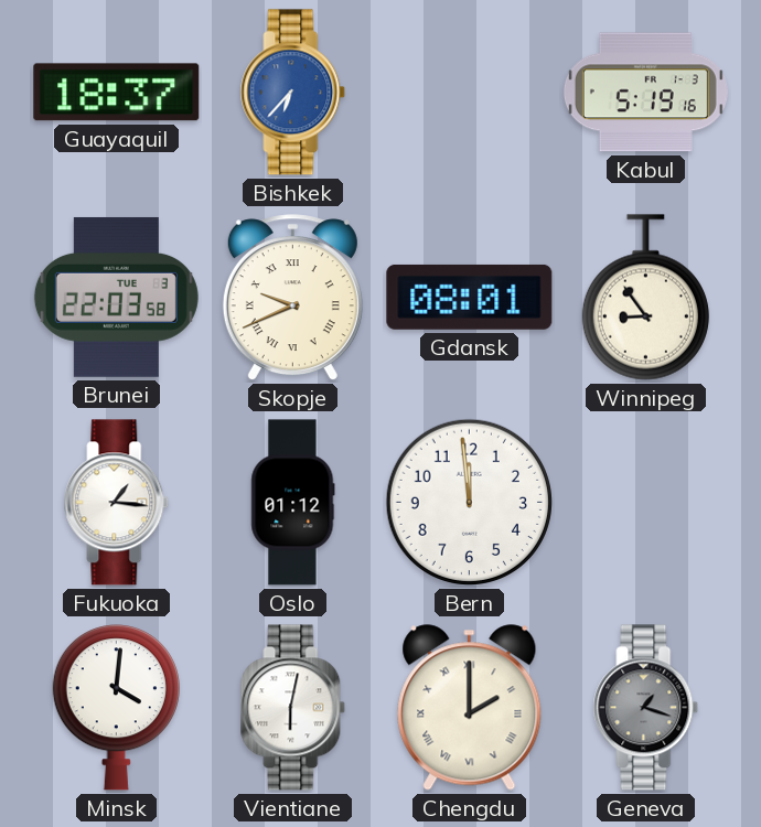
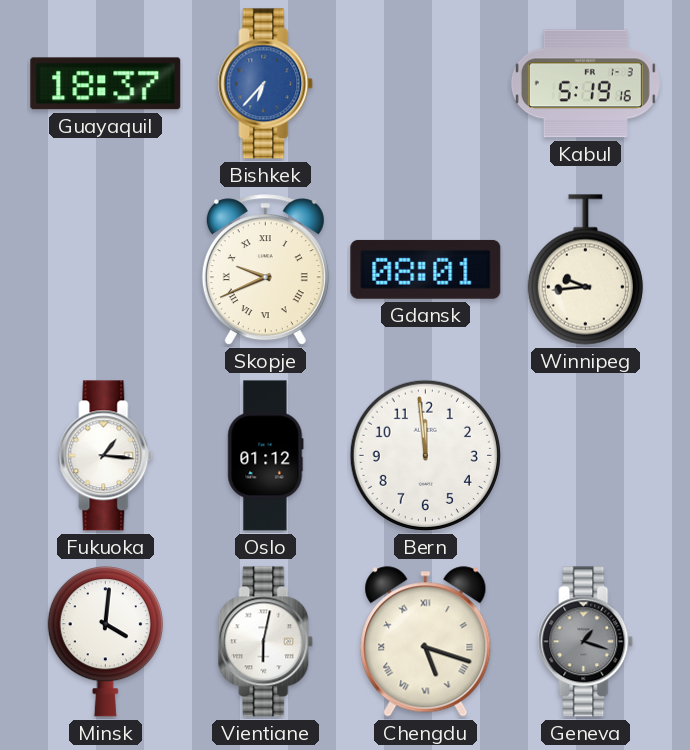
Brunei: 22:03 -> none
Winnipeg: 8:54 -> 9:44
Chengdu: 2:00 -> 5:18
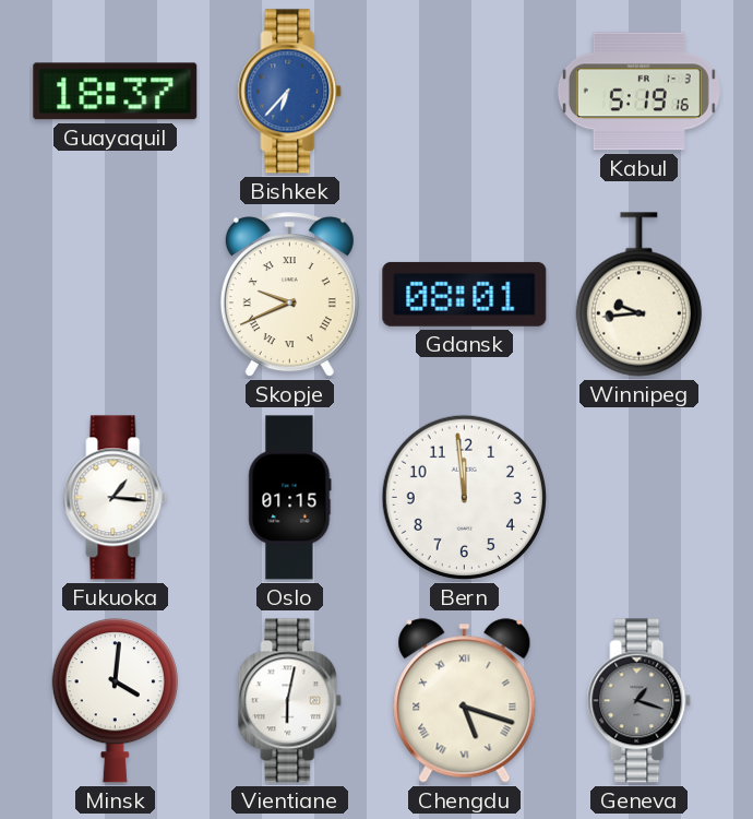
Oslo: 01:12 -> 01:15
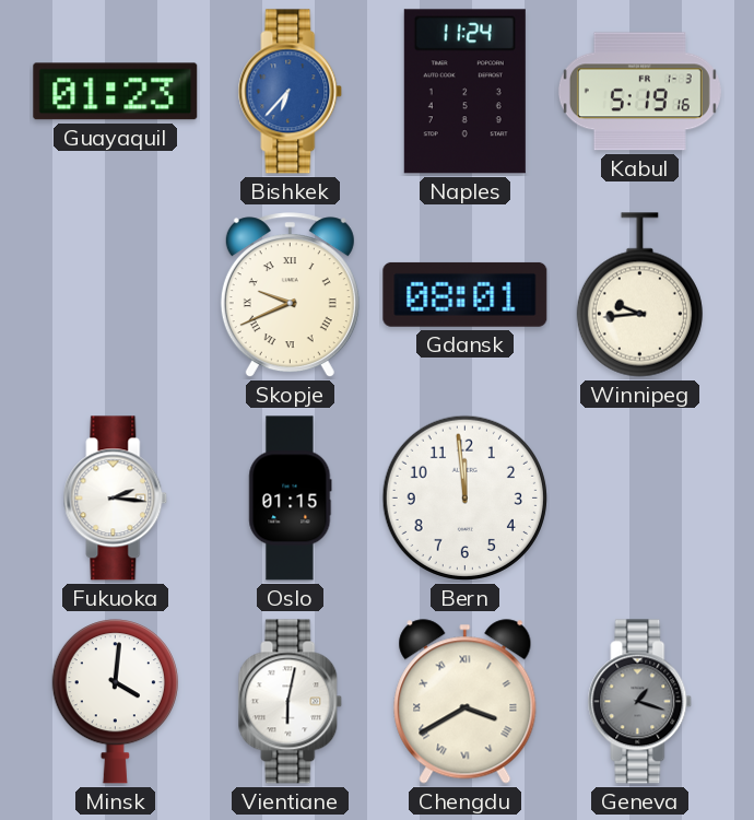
Guayaquil: 18:37 -> 01:23
Naples: none -> 11:24
Fukuoka: 1:16 -> 2:16
Chengdu: 5:18 -> 3:40
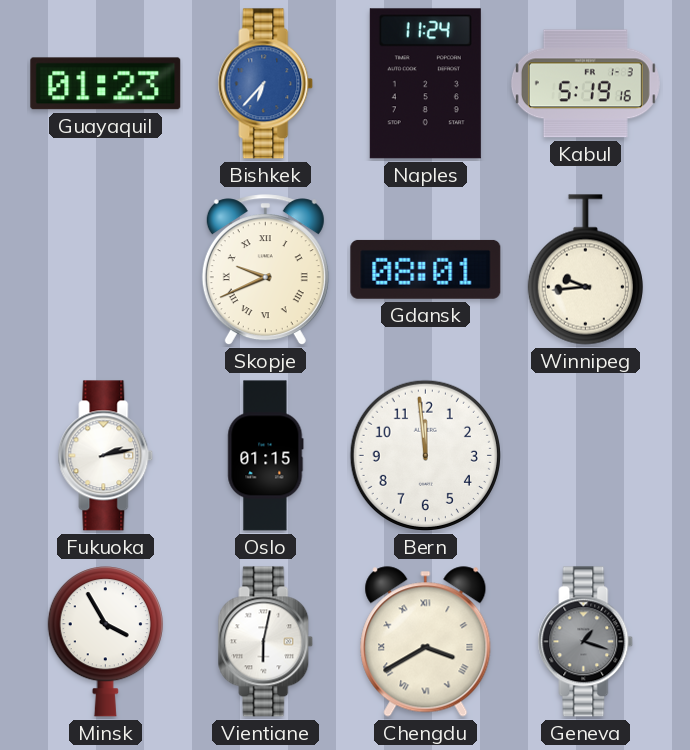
Fukuoka: 2:16 -> 2:13
Minsk: 4:01 -> 3:55
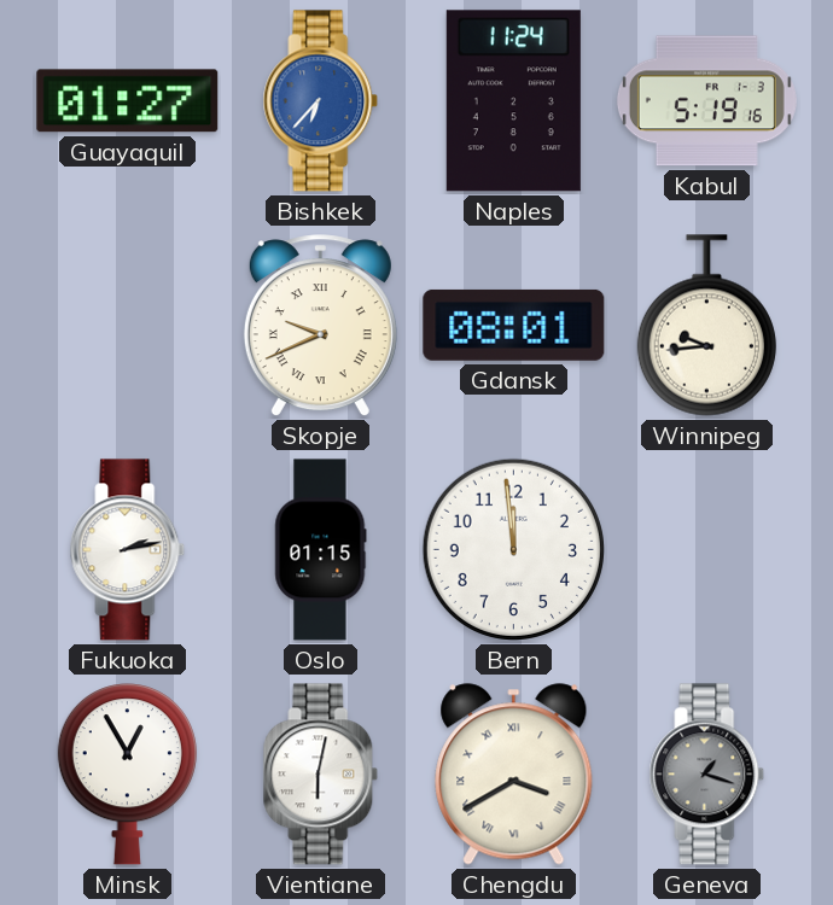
Guayaquil: 01:23 -> 01:27
Minsk: 3:55 -> 12:55
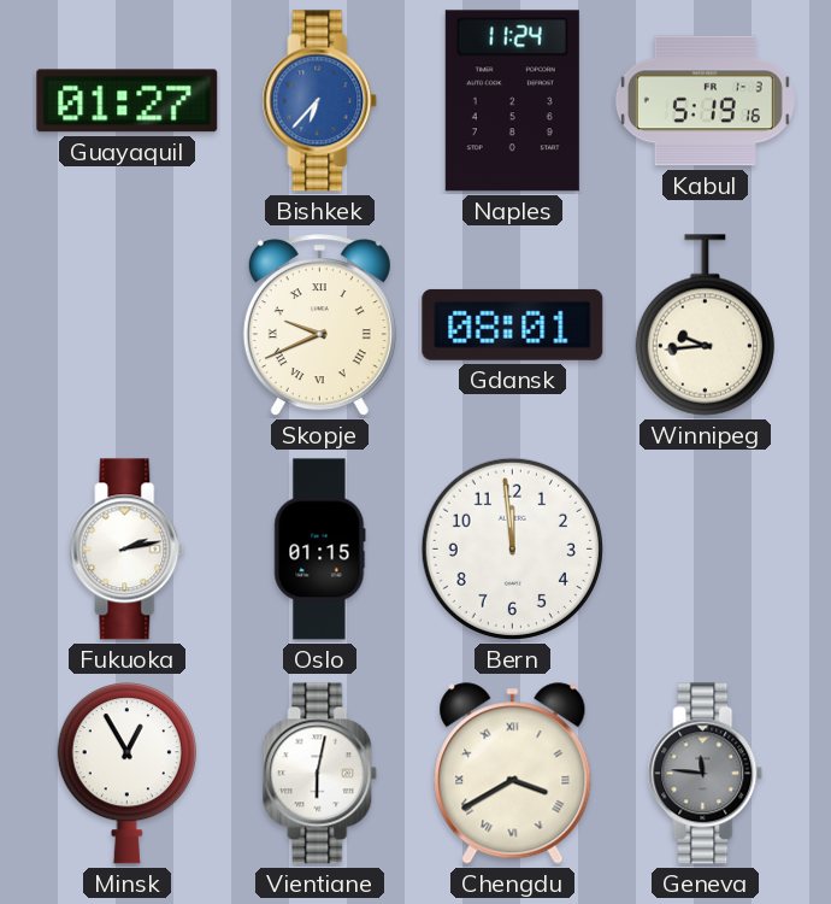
Geneva: 1:18 -> 11:46
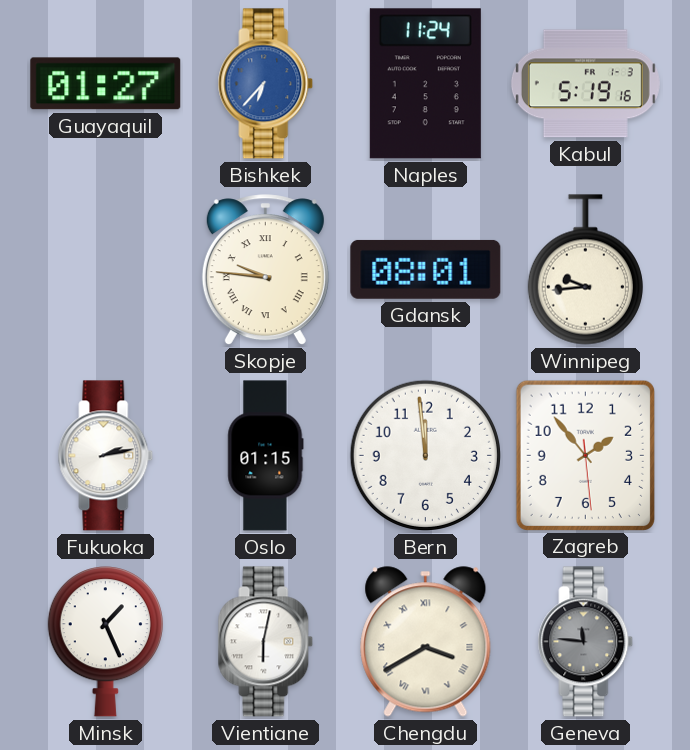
Skopje: 9:41 -> 9:46
Zagreb: none -> 1:53
Minsk: 12:55 -> 1:26
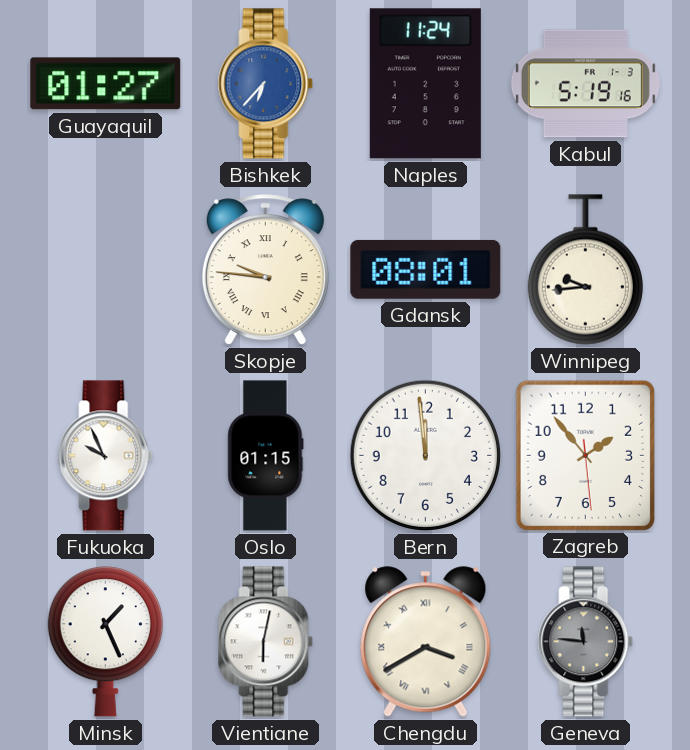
Fukuoka: 2:13 -> 9:56
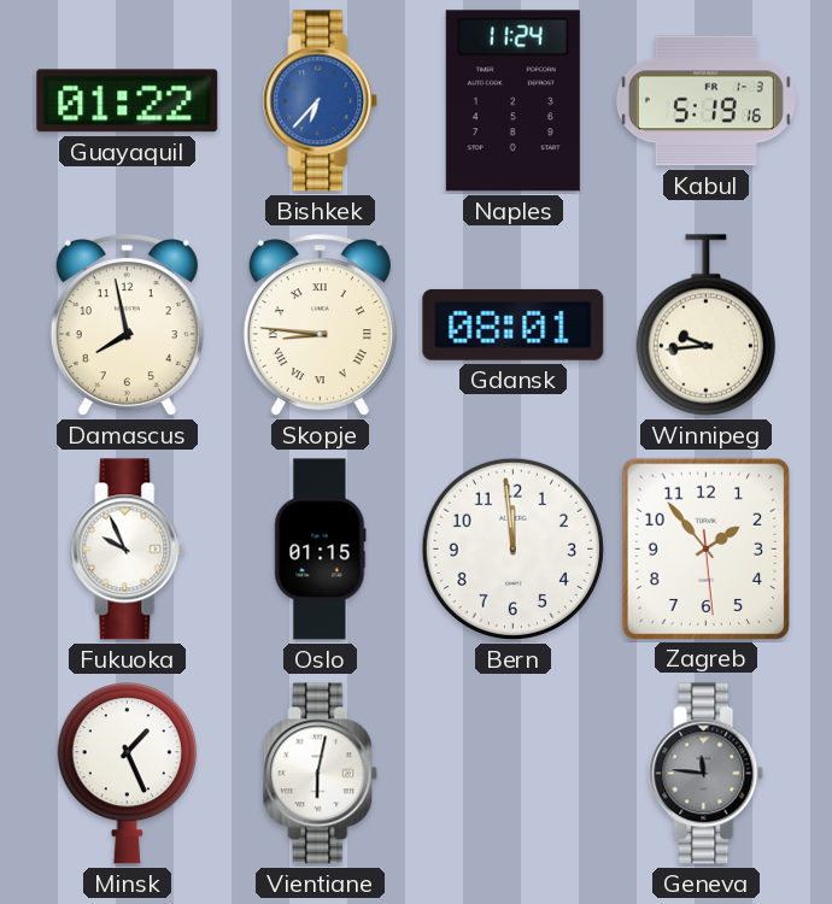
Guayaquil: 01:27 -> 01:22
Damascus: none -> 7:58
Skopje: 9:46 -> 8:46
Chengdu: 3:40 -> none
